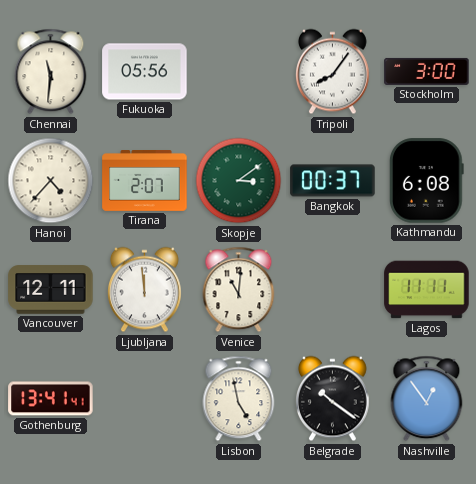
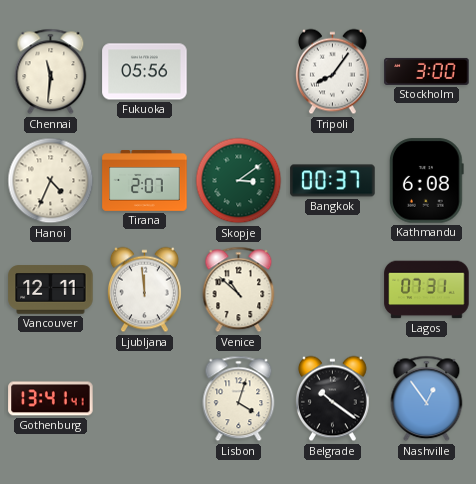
Hanoi: 4:37 -> 4:34
Venice: 11:01 -> 10:52
Lagos: 11:11 -> 07:31
Lisbon: 4:58 -> 4:03
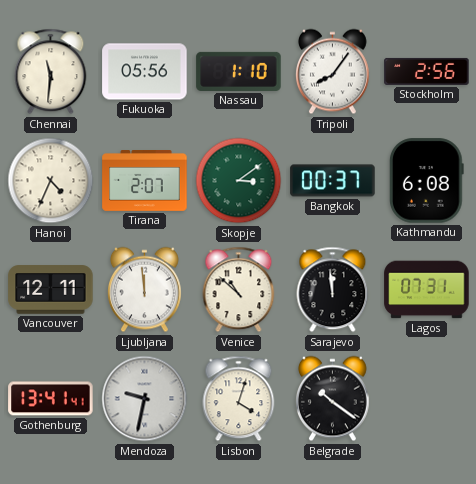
Nassau: none -> 1:10
Stockholm: 3:00 -> 2:56
Sarajevo: none -> 11:59
Mendoza: none -> 9:32
Nashville: 12:54 -> none
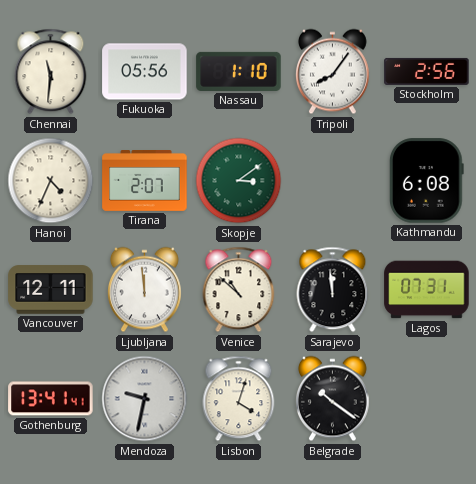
Bangkok: 00:37 -> none
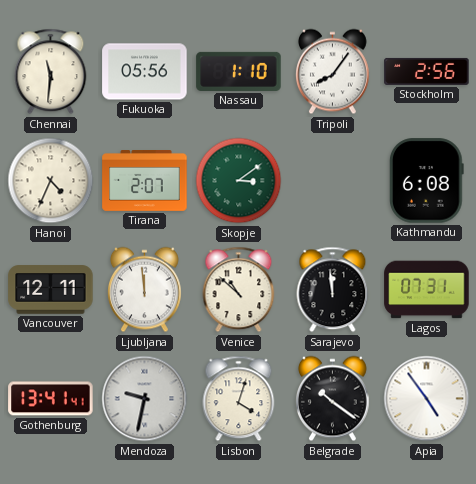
Apia: none -> 4:54
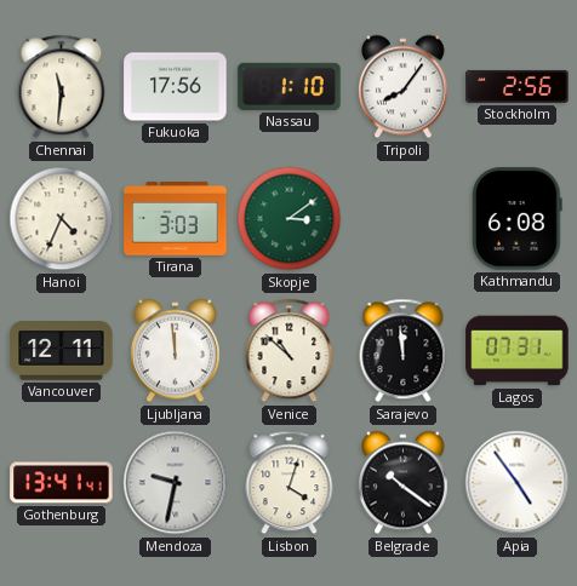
Fukuoka: 05:56 -> 17:56
Tirana: 2:07 -> 3:03
